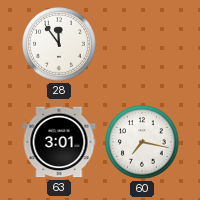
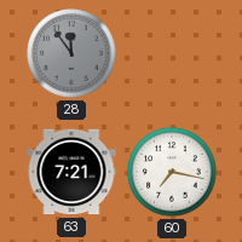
28 dial: white -> grey
63: 3:01 -> 7:21
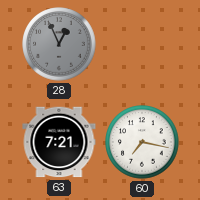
28: 11:54 -> 12:56
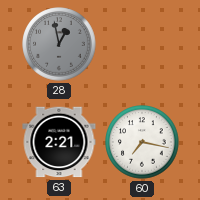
28: 12:56 -> 12:58
63: 7:21 -> 2:21
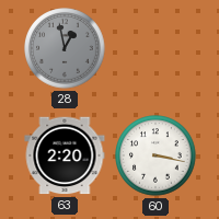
63: 2:21 -> 2:20
60: 7:17 -> 3:17
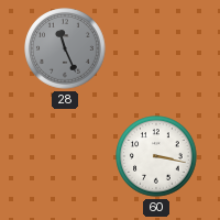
28: 12:58 -> 11:26
63: 2:20 -> none
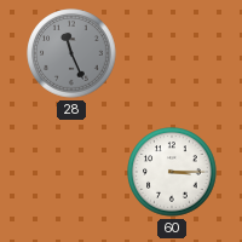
60: 3:17 -> 3:15
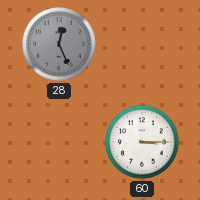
28: 11:26 -> 12:26
